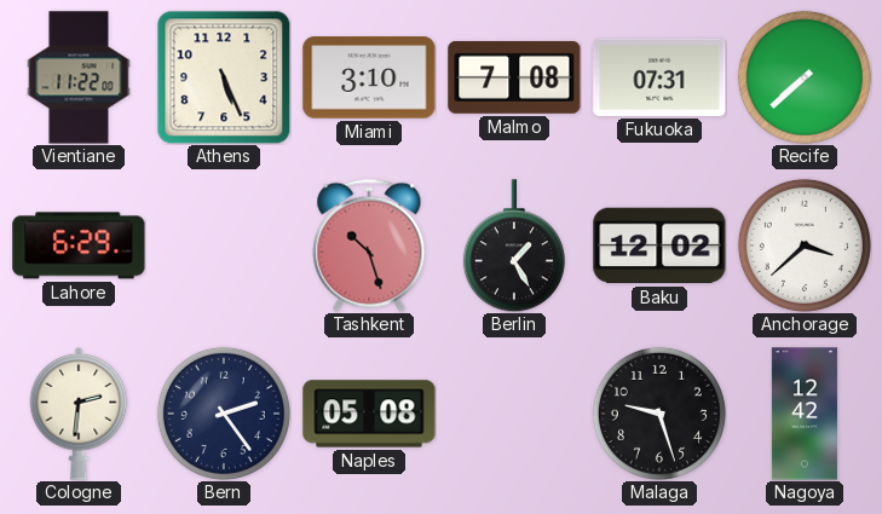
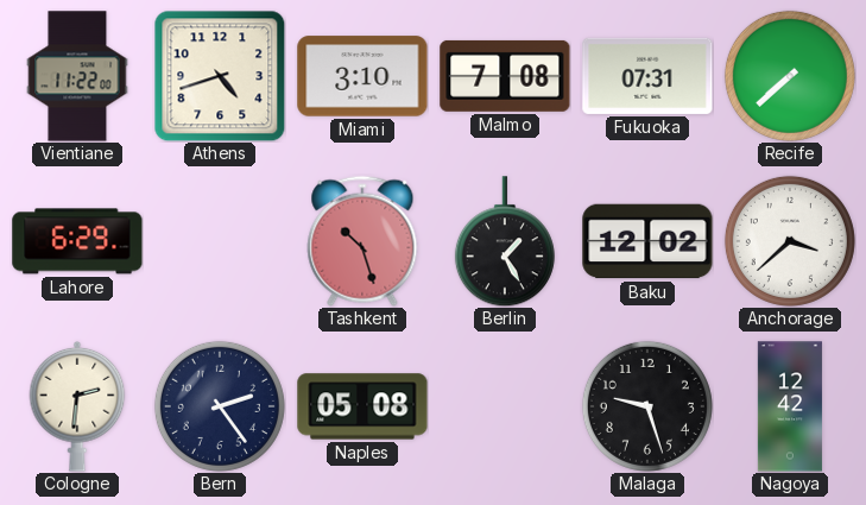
Athens: 5:26 -> 4:42
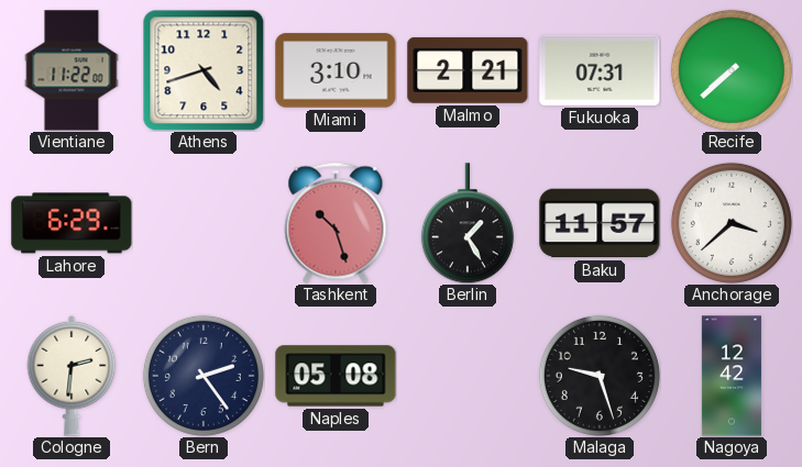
Malmo: 7:08 -> 2:21
Baku: 12:02 -> 11:57
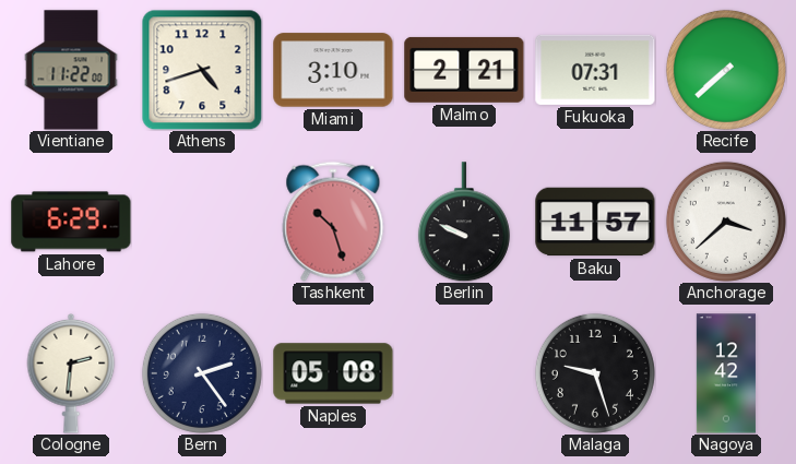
Berlin: 1:25 -> 9:49
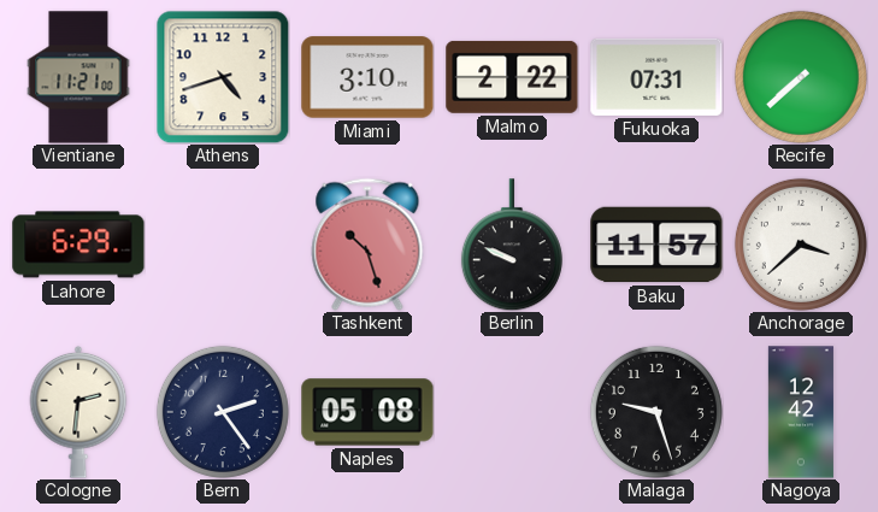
Vientiane: 11:22 -> 11:21
Malmo: 2:21 -> 2:22
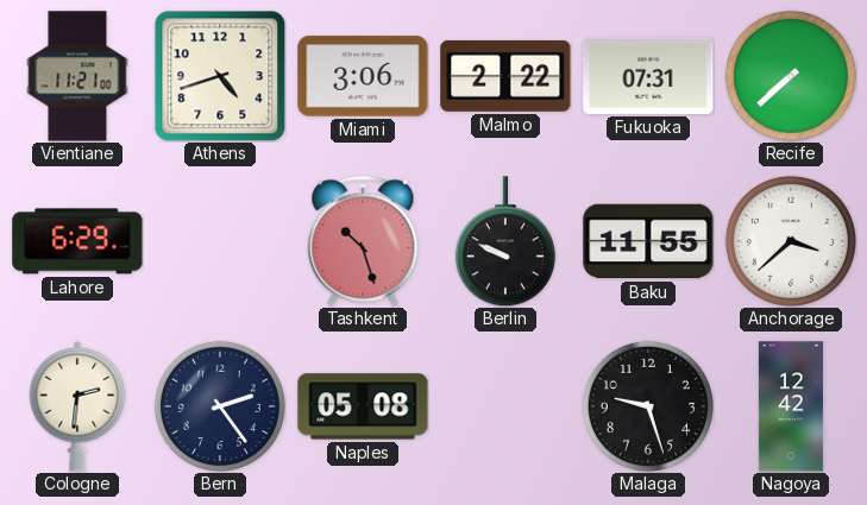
Miami: 3:10 -> 3:06
Baku: 11:57 -> 11:55
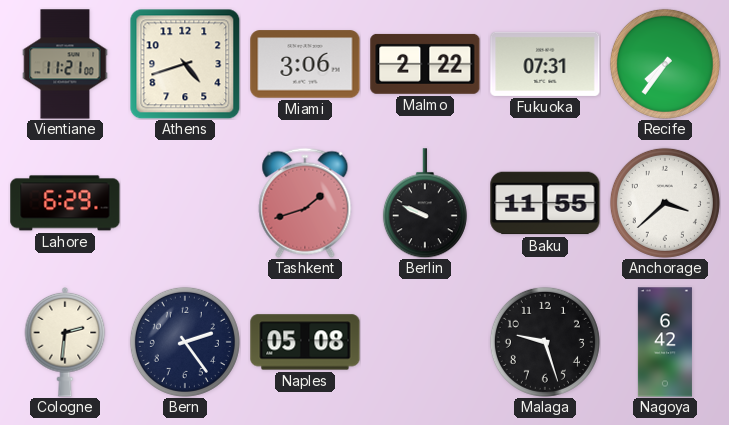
Recife: 7:38 -> 7:36
Tashkent: 10:27 -> 1:42
Nagoya: 12:42 -> 6:42
